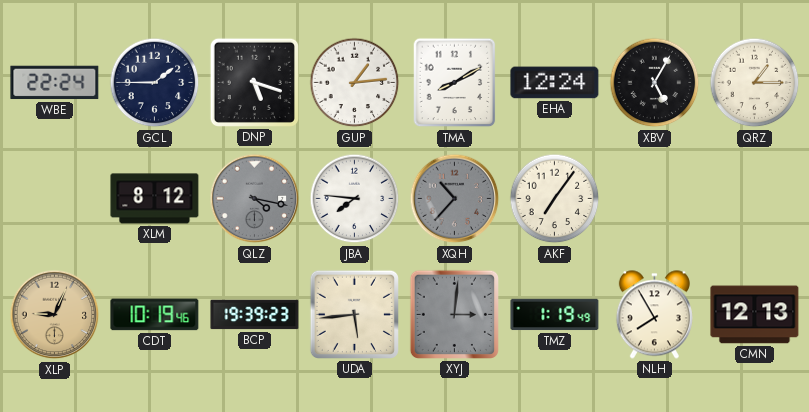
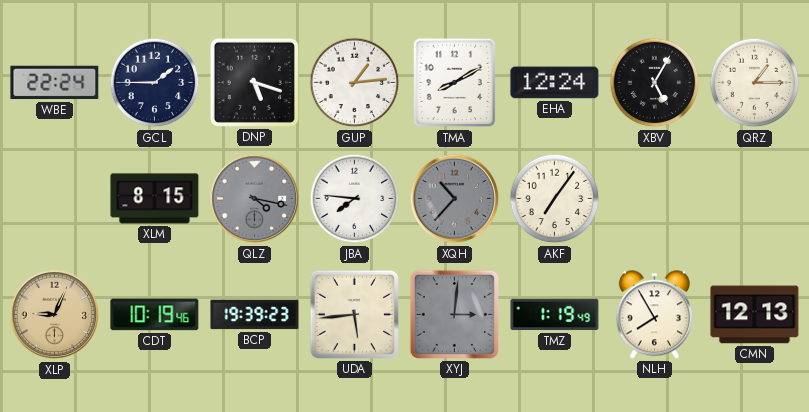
XLM: 8:12 -> 8:15
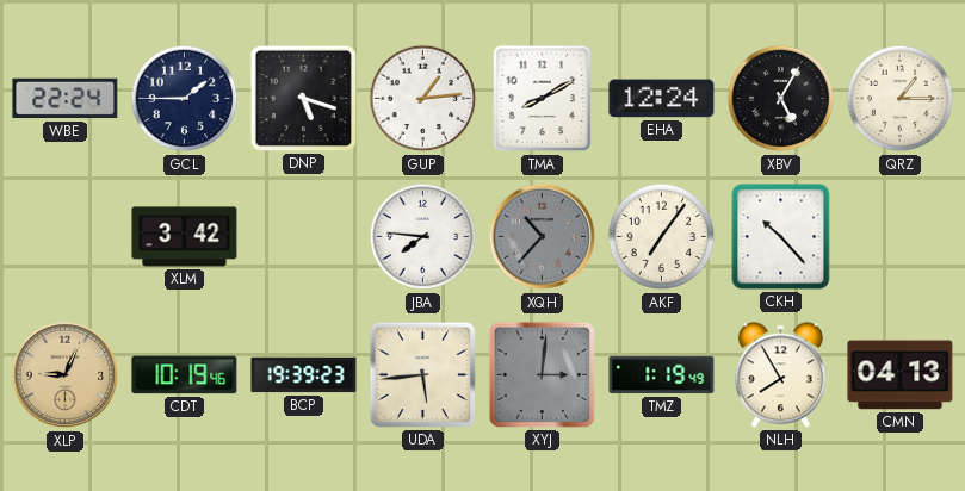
XLM: 8:15 -> 3:42
QLZ: 4:17 -> none
CKH: none -> 10:23
CMN: 12:13 -> 04:13
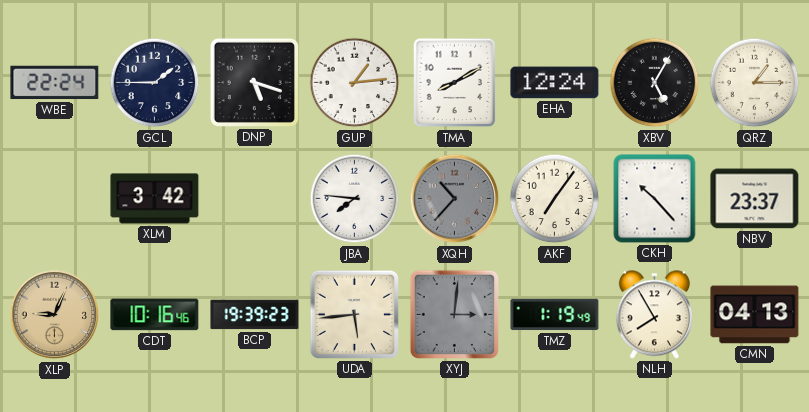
NBV: none -> 23:37
CDT: 10:19 -> 10:16
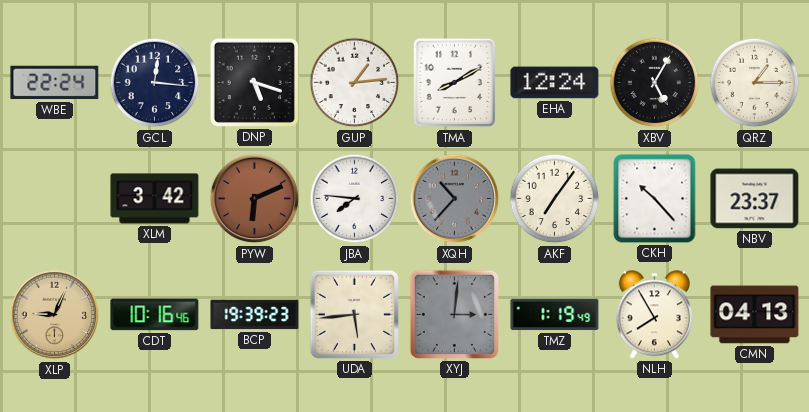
GCL: 1:45 -> 12:16
PYW: none -> 6:11
